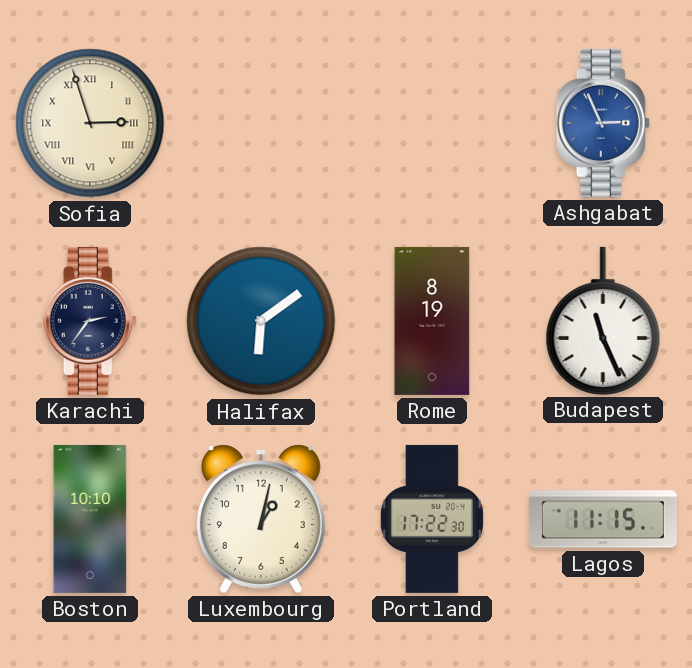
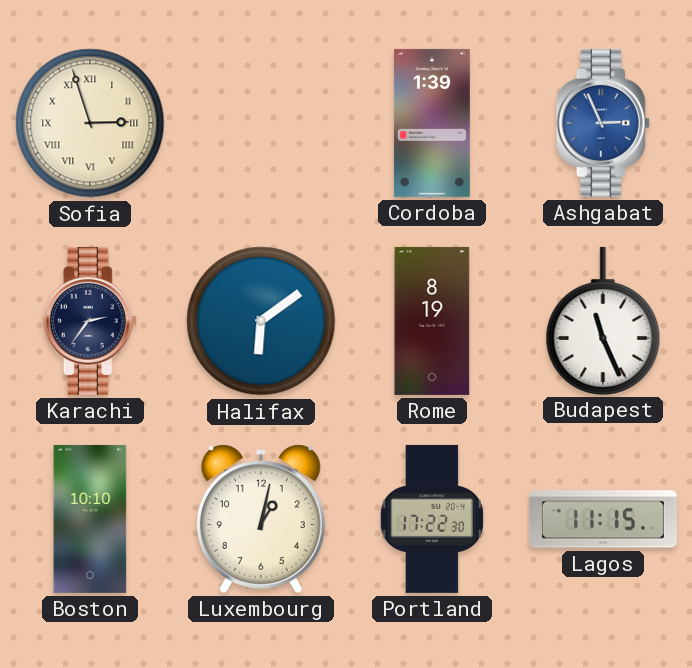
Cordoba: none -> 1:39
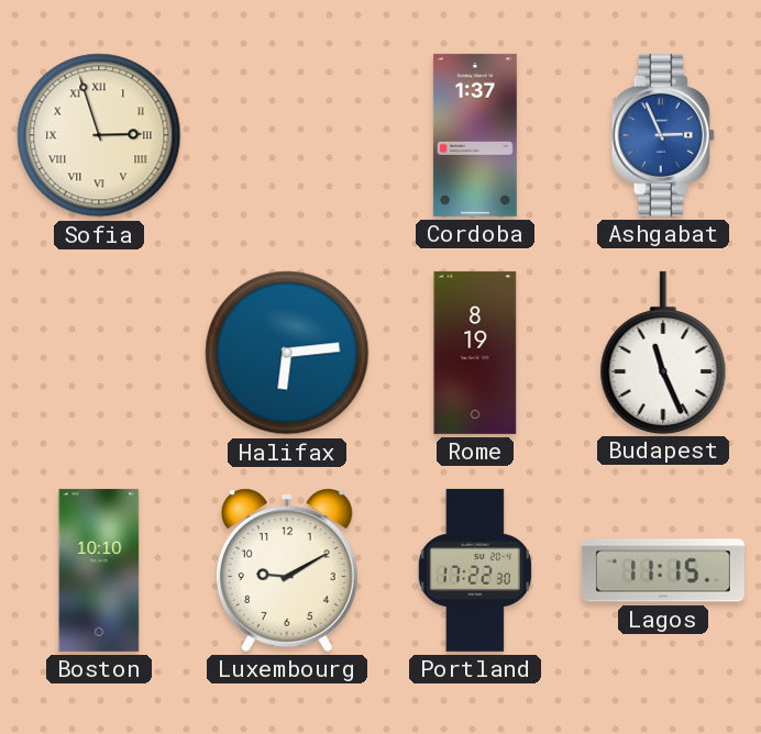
Cordoba: 1:39 -> 1:37
Karachi: 2:36 -> none
Halifax: 6:09 -> 6:14
Luxembourg: 1:02 -> 9:10
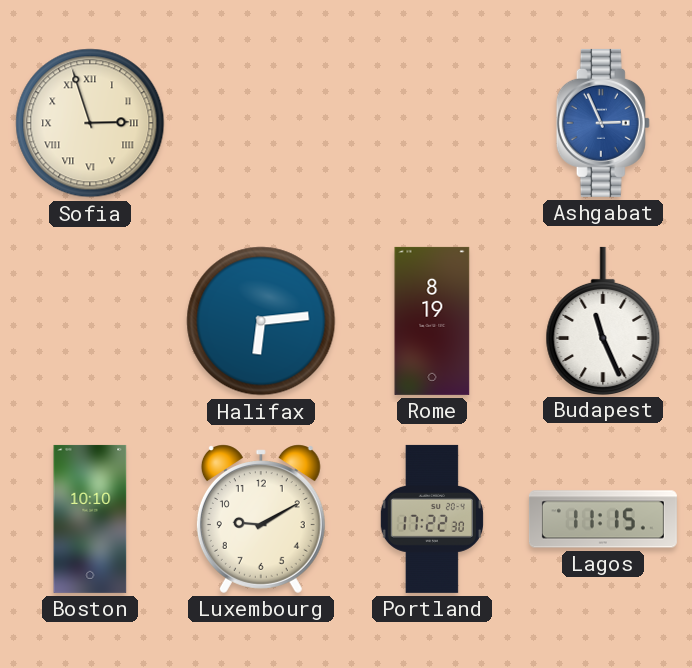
Cordoba: 1:37 -> none
